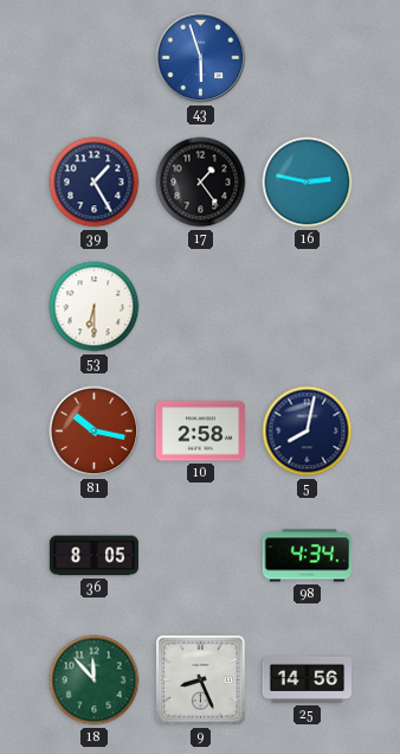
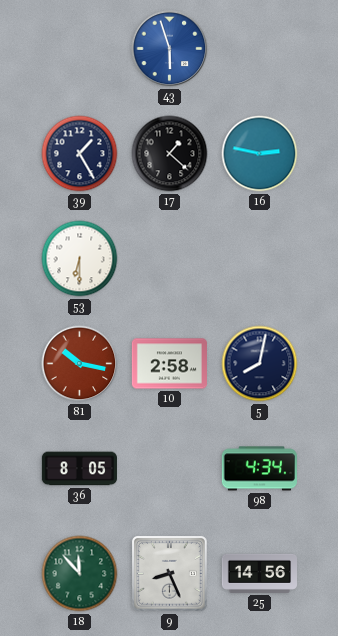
17: 1:24 -> 1:22
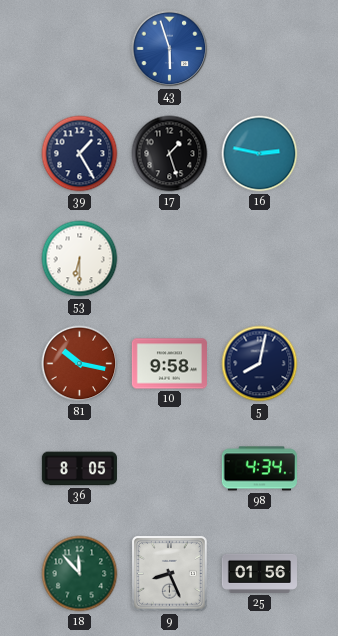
17: 1:22 -> 1:27
10: 2:58 -> 9:58
25: 14:56 -> 01:56
